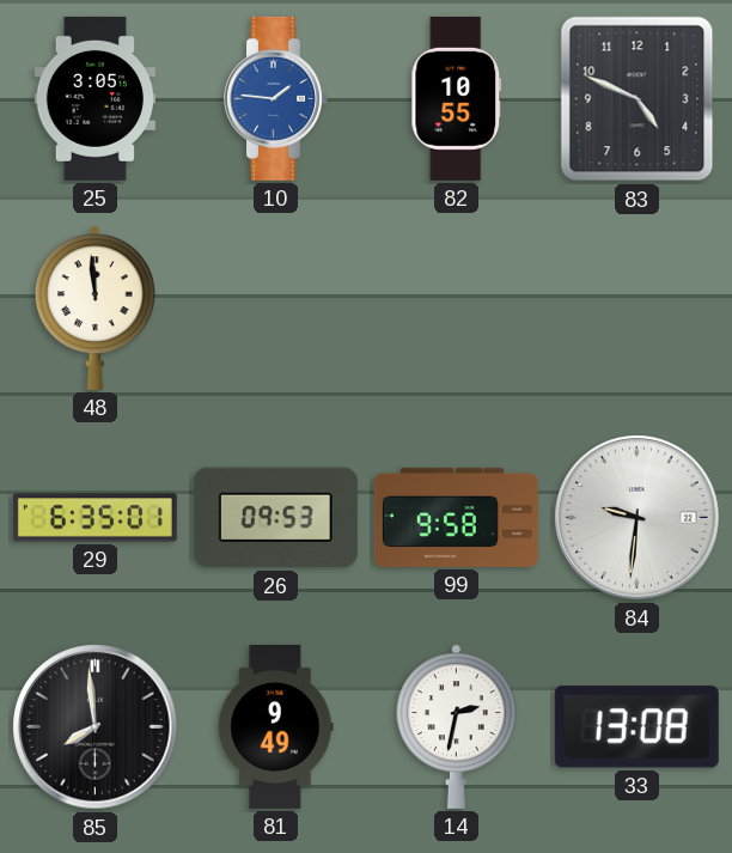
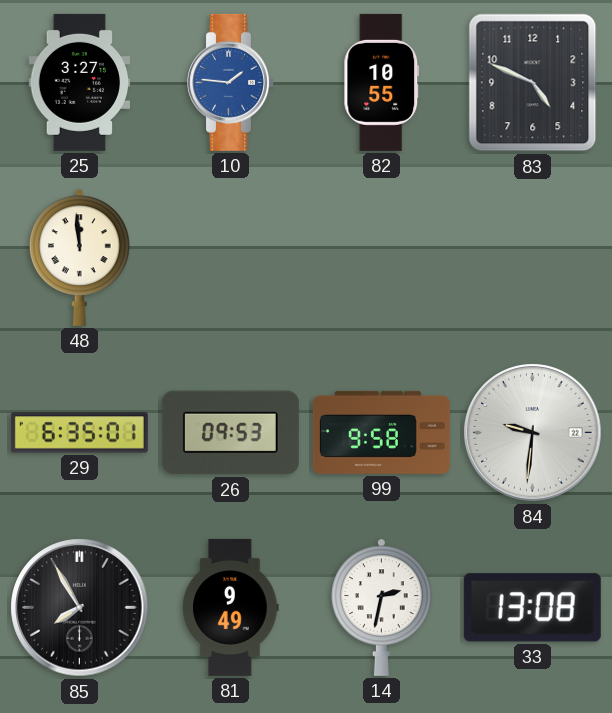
25: 3:05 -> 3:27
85: 7:59 -> 7:55
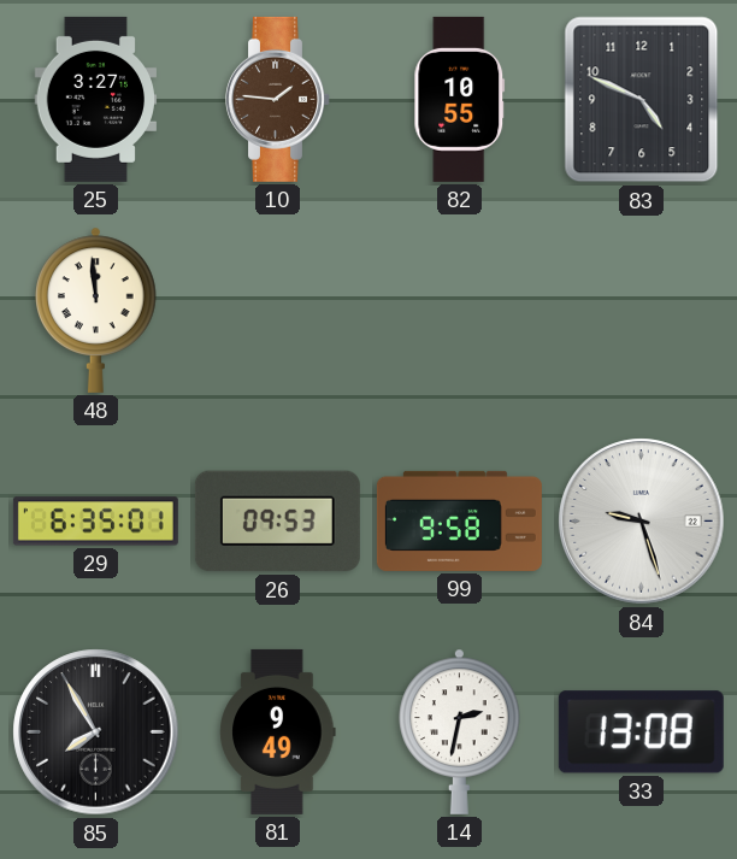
10 dial: blue -> brown
84: 9:31 -> 9:27
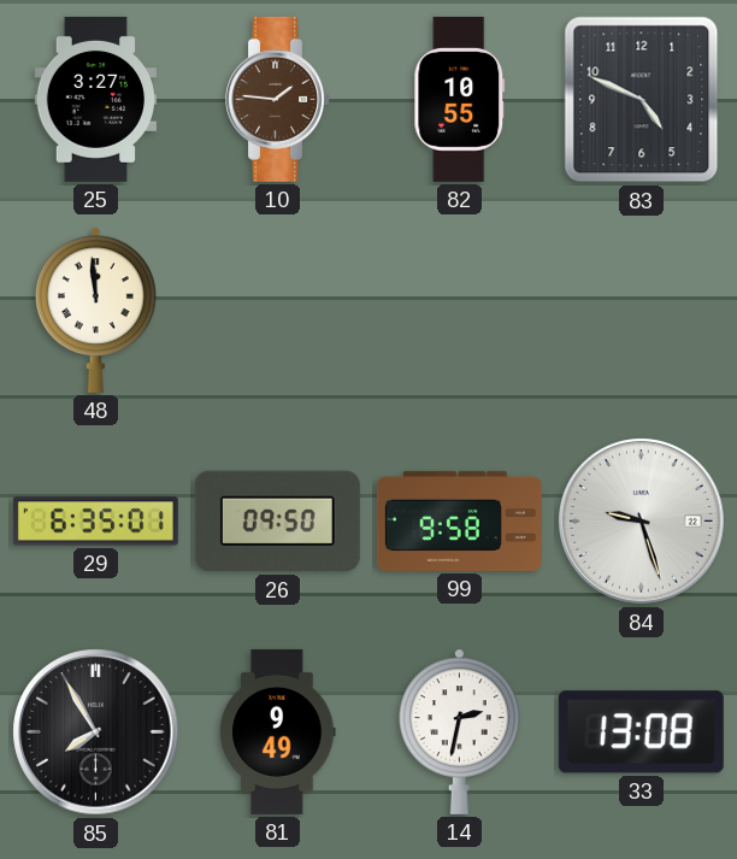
26: 09:53 -> 09:50
